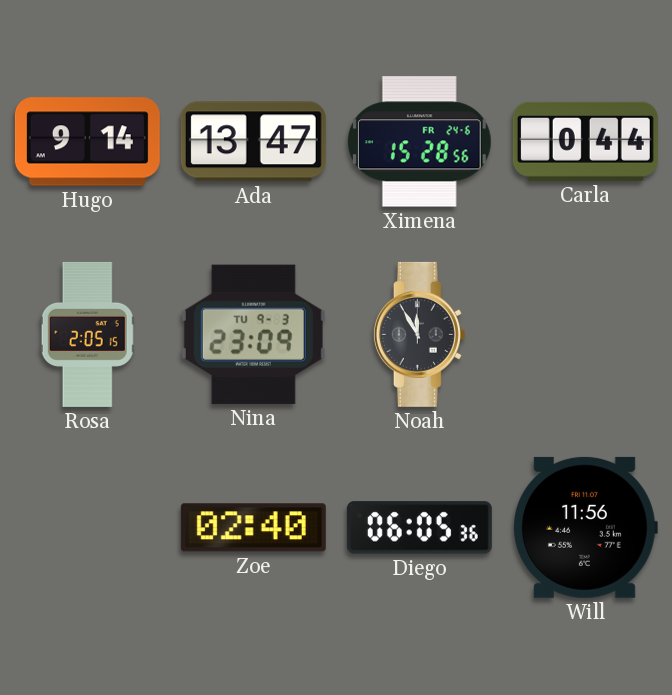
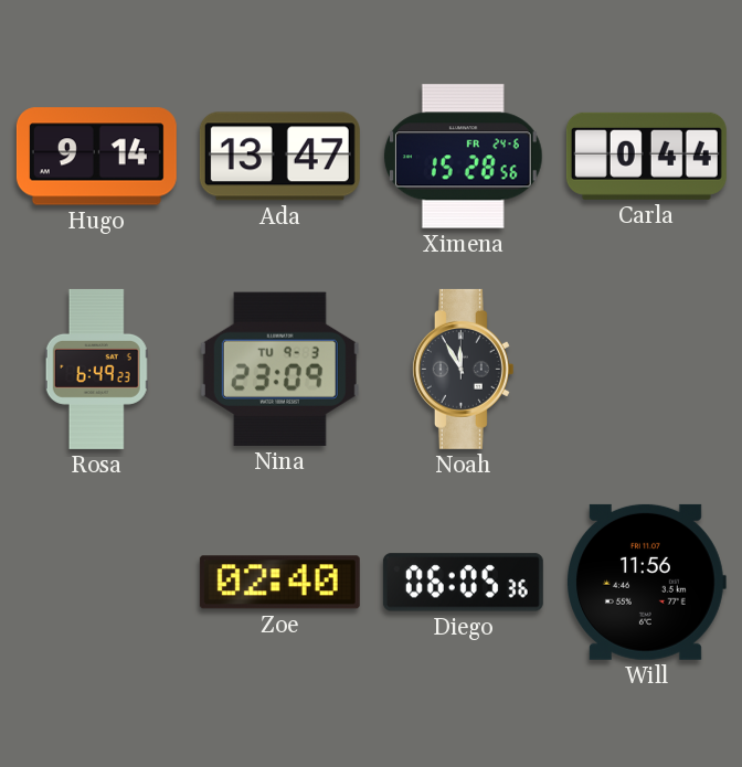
Rosa: 2:05 -> 6:49
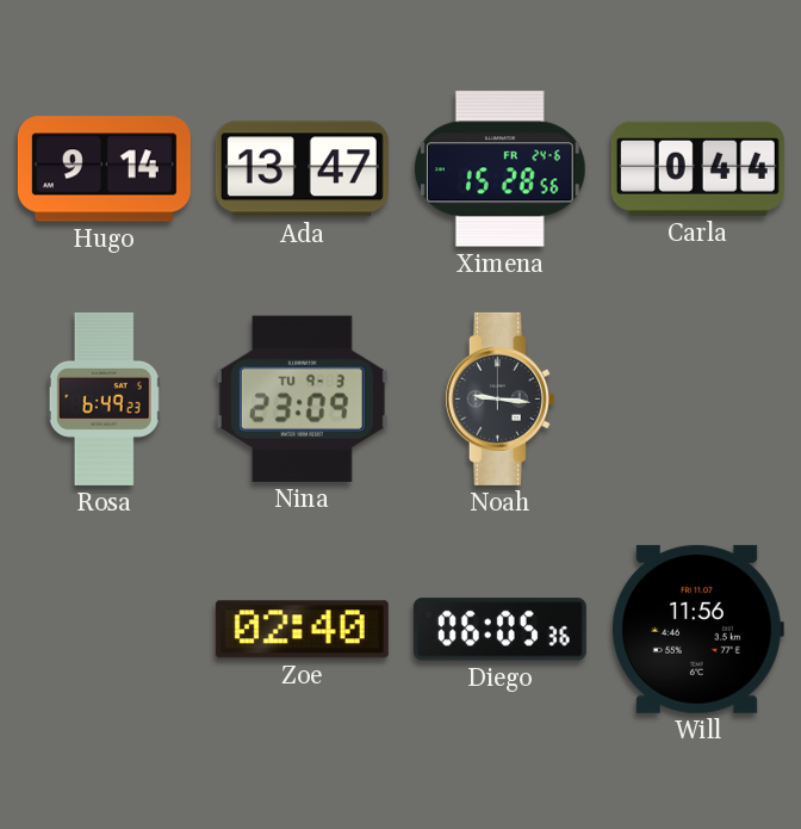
Noah: 11:55 -> 9:16
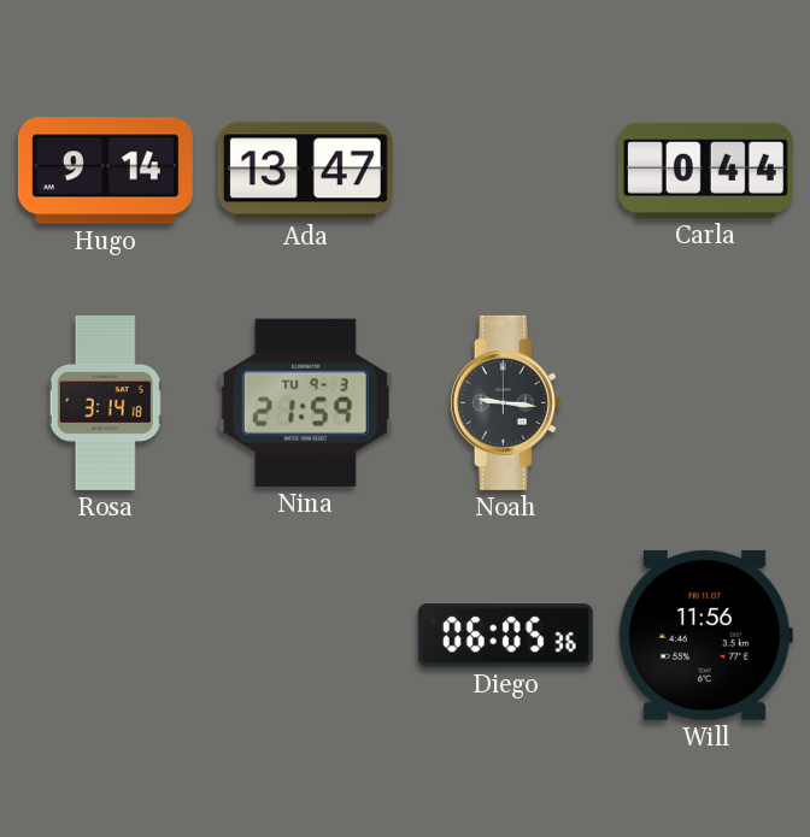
Ximena: 15:28 -> none
Rosa: 6:49 -> 3:14
Nina: 23:09 -> 21:59
Zoe: 02:40 -> none
